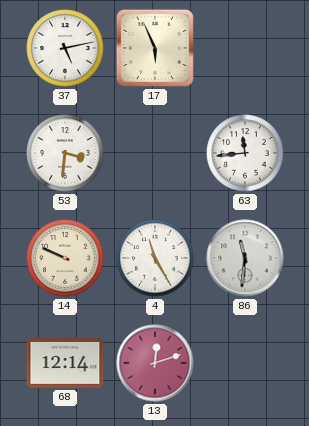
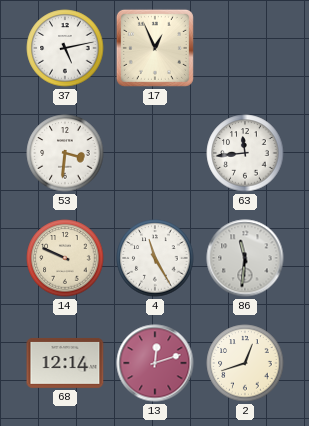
17: 5:56 -> 12:56
2: none -> 12:42
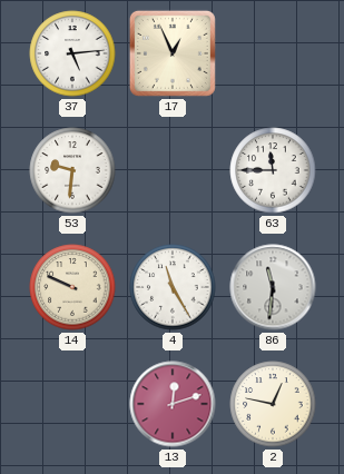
37: 5:13 -> 5:14
53: 3:31 -> 9:31
63: 11:44 -> 11:45
68: 12:14 -> none
2: 12:42 -> 12:47
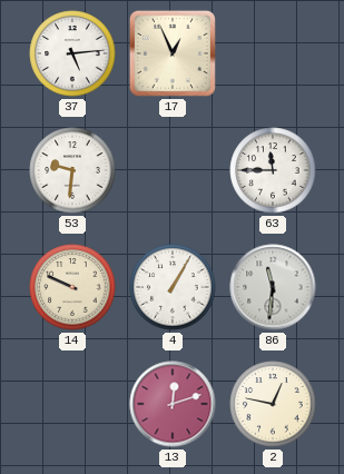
4: 11:25 -> 1:05
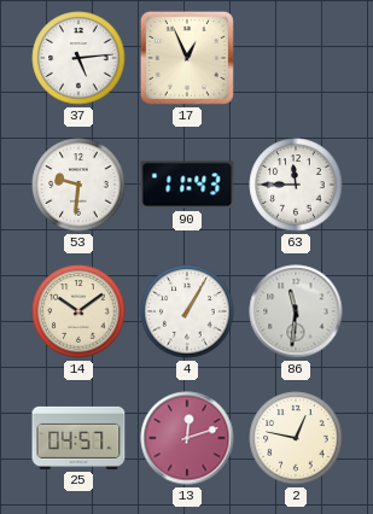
90: none -> 11:43
14: 9:49 -> 10:09
25: none -> 04:57
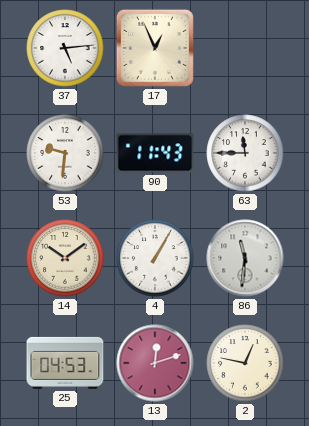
25: 04:57 -> 04:53
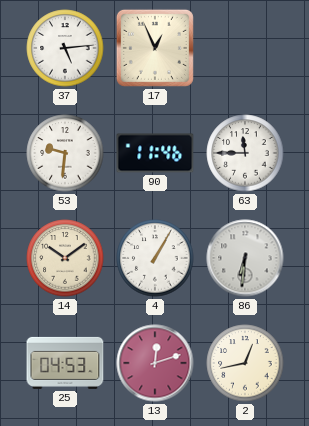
90: 11:43 -> 11:46
86: 11:31 -> 6:31
2: 12:47 -> 12:43
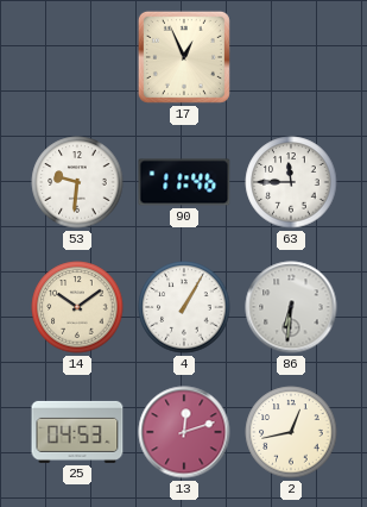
37: 5:14 -> none
